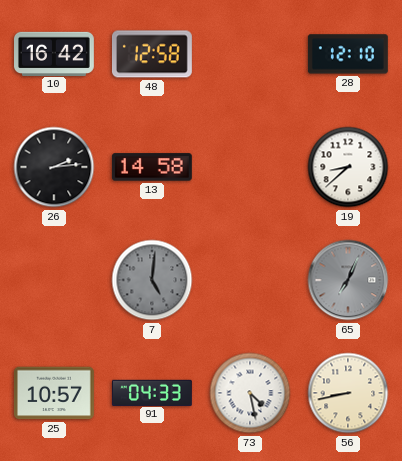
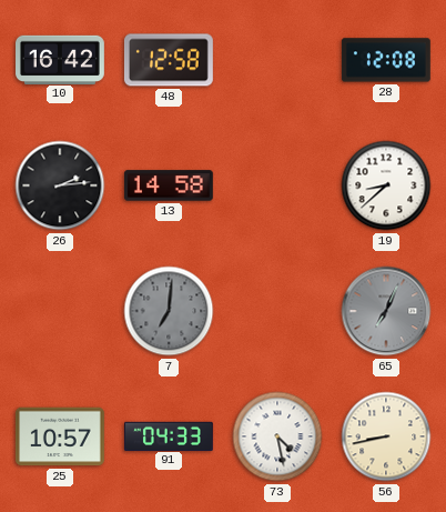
28: 12:10 -> 12:08
7: 5:01 -> 7:01
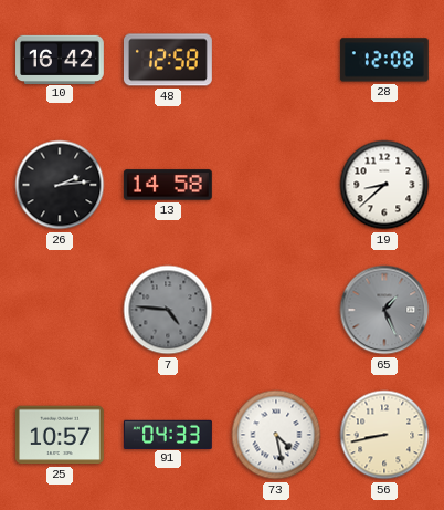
7: 7:01 -> 4:46
65: 7:04 -> 1:26
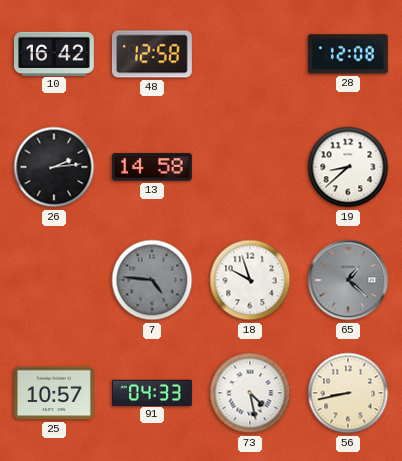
18: none -> 9:57
65: 1:26 -> 1:22
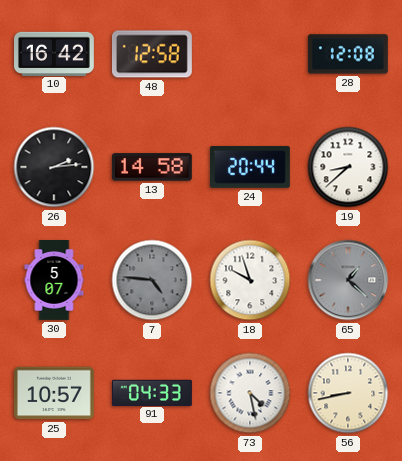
24: none -> 20:44
30: none -> 5:07
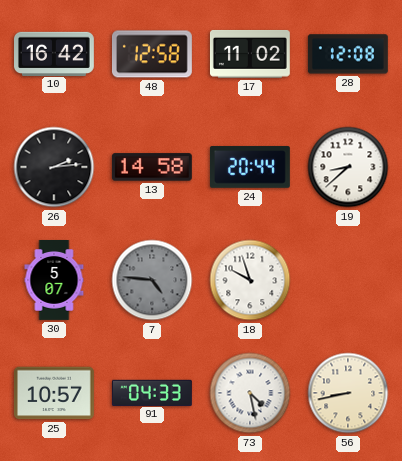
17: none -> 11:02
65: 1:22 -> none
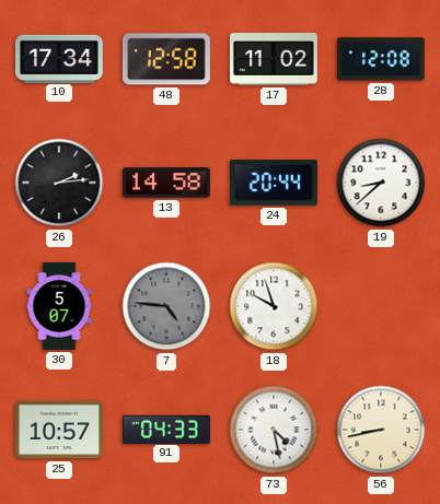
10: 16:42 -> 17:34
